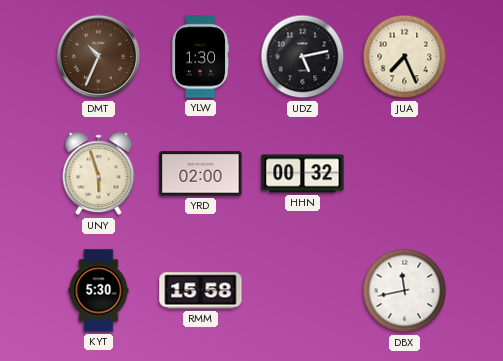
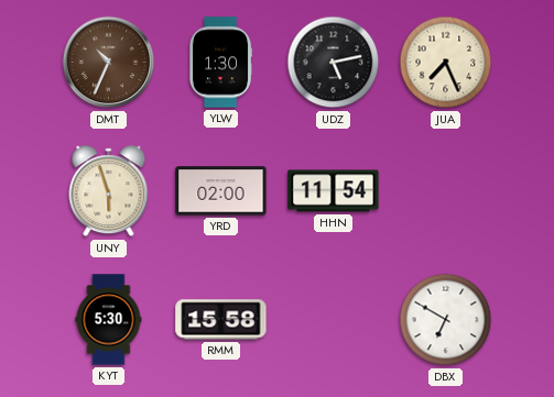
HHN: 00:32 -> 11:54
DBX: 11:43 -> 6:50
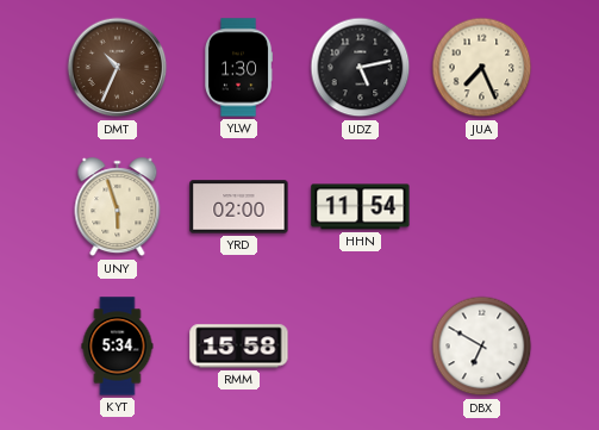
KYT: 5:30 -> 5:34
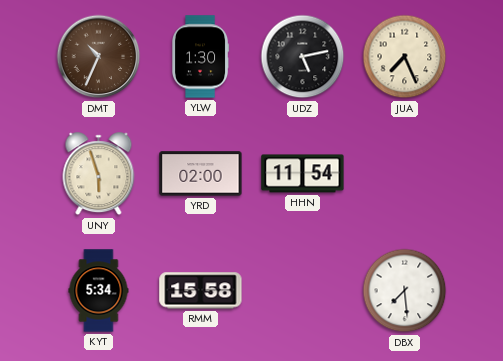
DBX: 6:50 -> 7:29
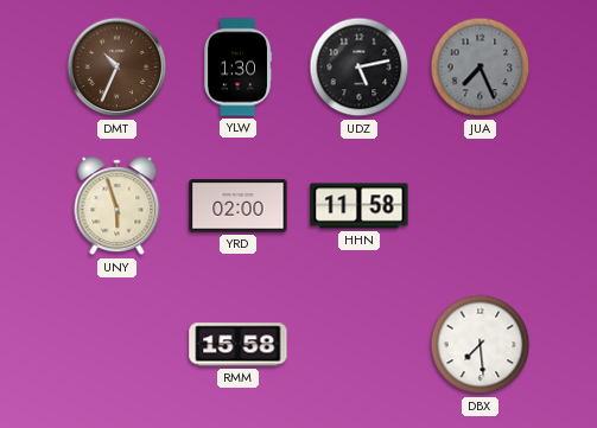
JUA dial: cream -> grey
HHN: 11:54 -> 11:58
KYT: 5:34 -> none
